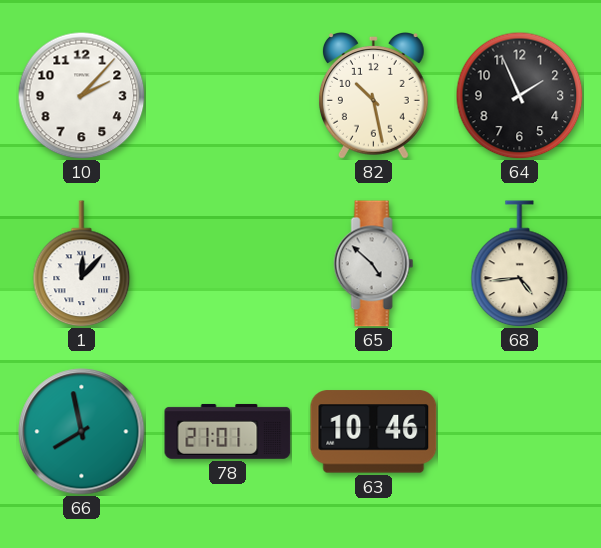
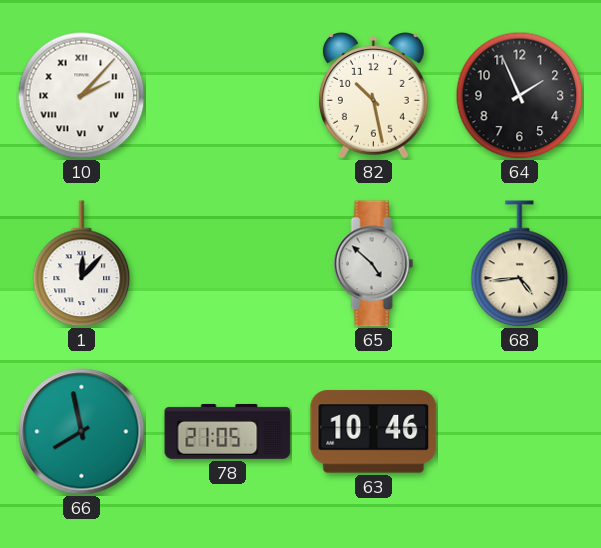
10 numerals: Arabic -> Roman
78: 21:01 -> 21:05
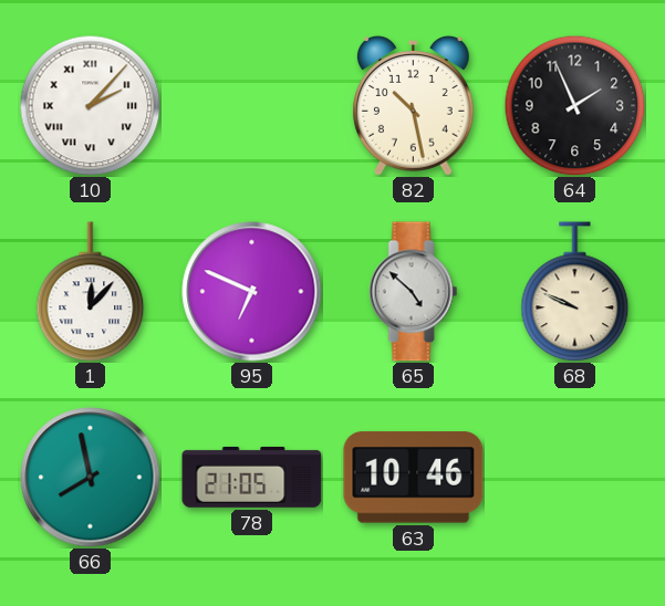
95: none -> 6:49
68: 4:44 -> 9:49
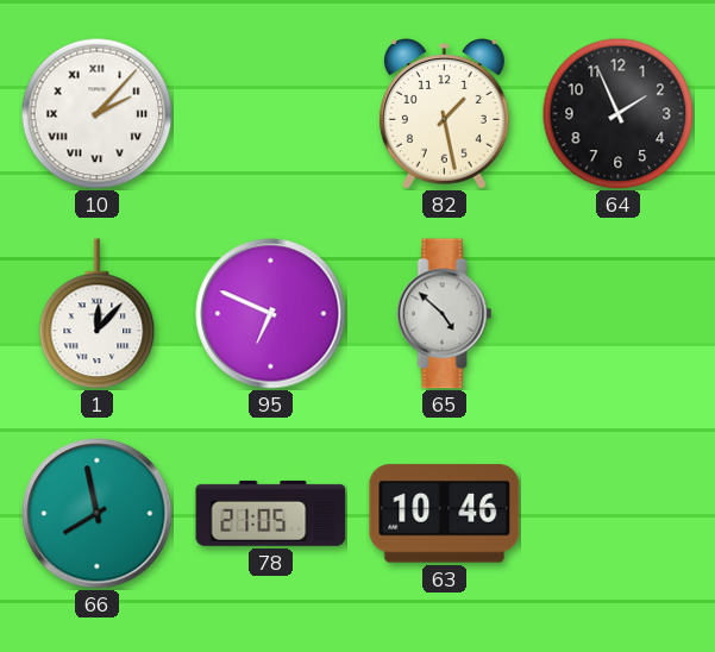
82: 10:28 -> 1:28
68: 9:49 -> none
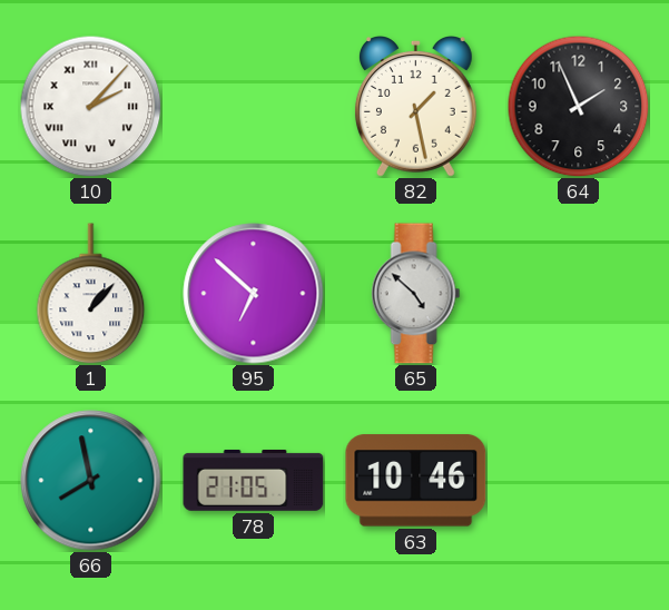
1: 12:07 -> 1:07
95: 6:49 -> 6:52
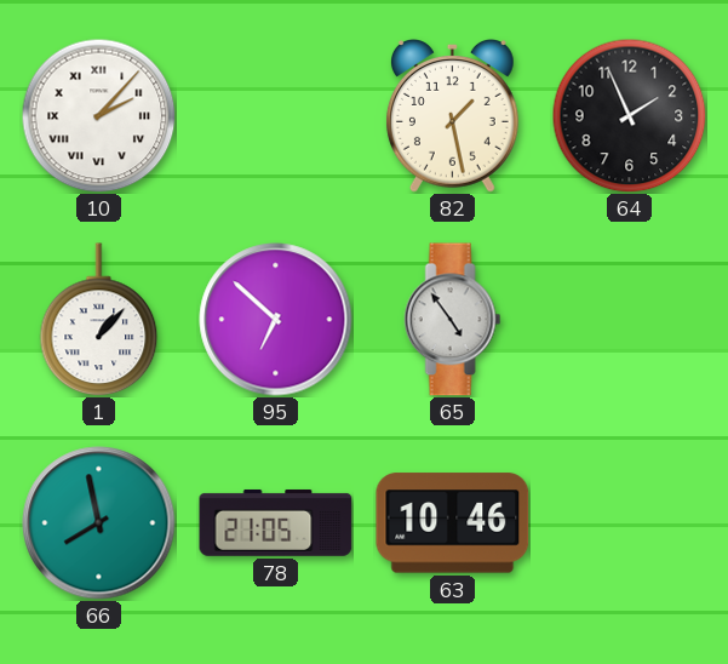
65: 4:52 -> 4:54
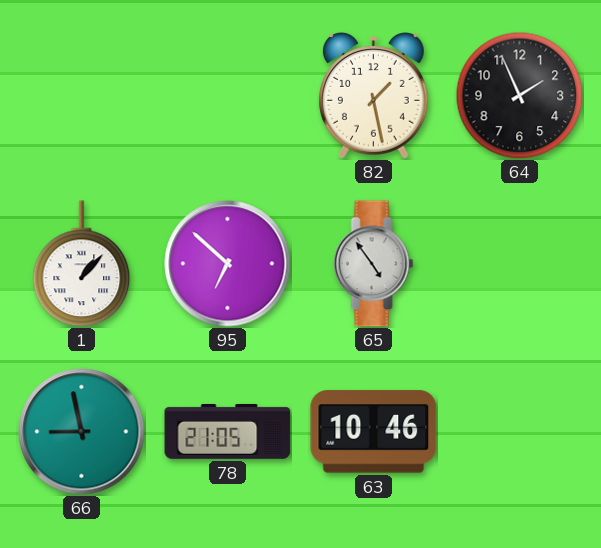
10: 2:07 -> none
66: 7:58 -> 8:58
